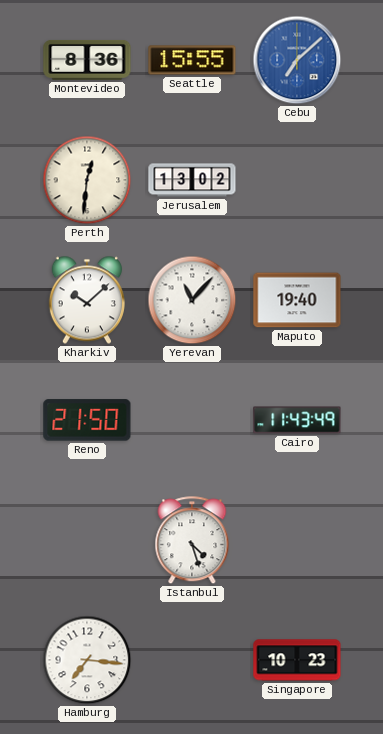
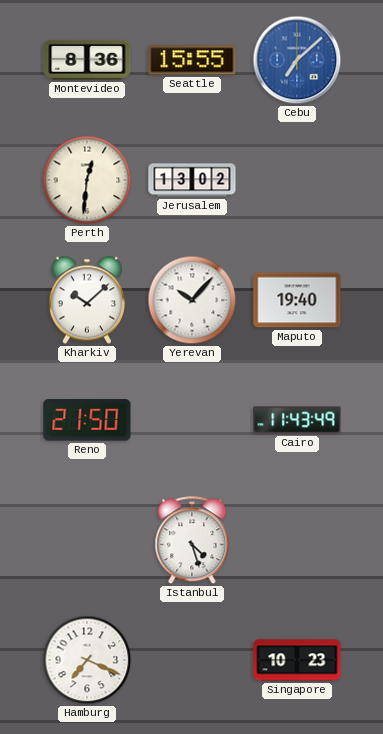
Yerevan: 11:07 -> 10:07
Hamburg: 7:16 -> 7:19
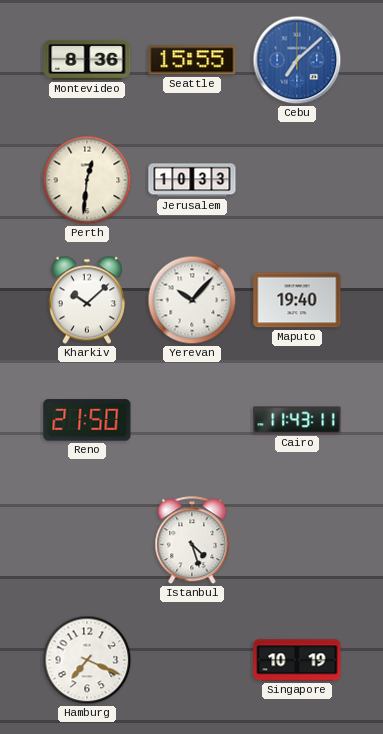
Jerusalem: 13:02 -> 10:33
Cairo: 11:43:49 -> 11:43:11
Singapore: 10:23 -> 10:19
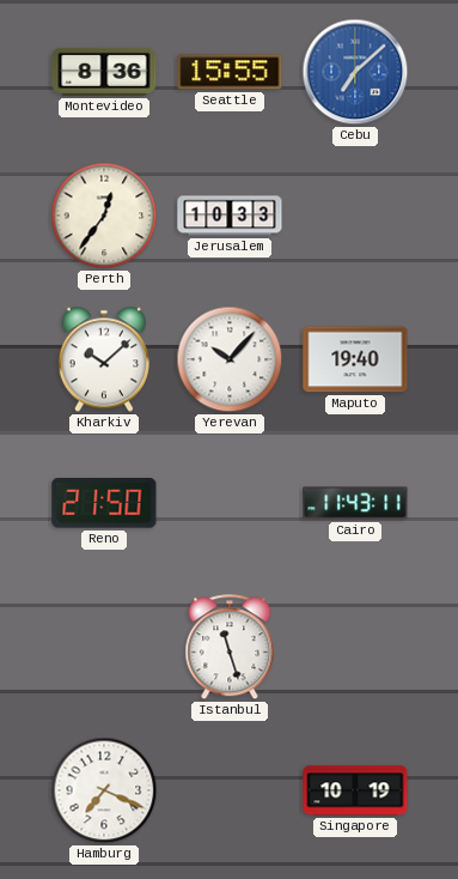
Perth: 12:31 -> 12:36
Istanbul: 4:27 -> 11:27
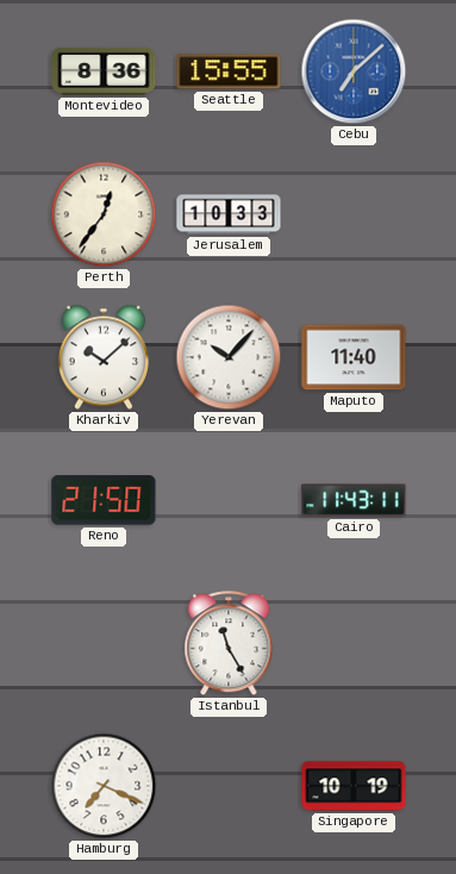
Maputo: 19:40 -> 11:40
Istanbul: 11:27 -> 11:25
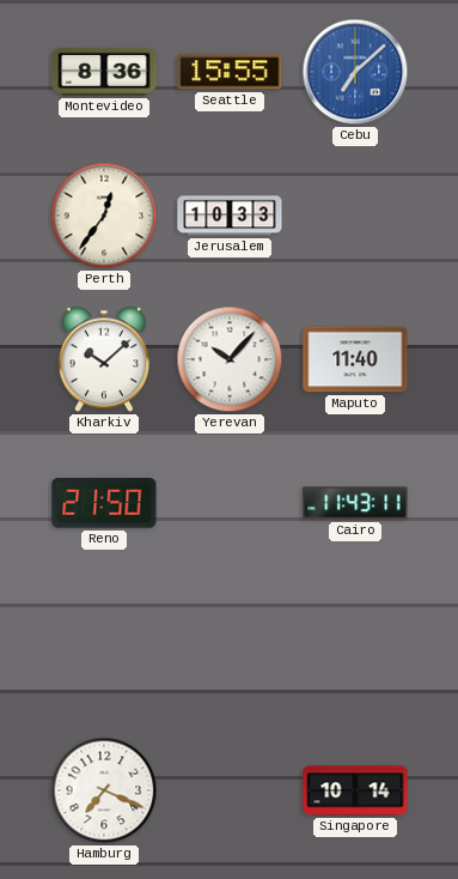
Istanbul: 11:25 -> none
Singapore: 10:19 -> 10:14
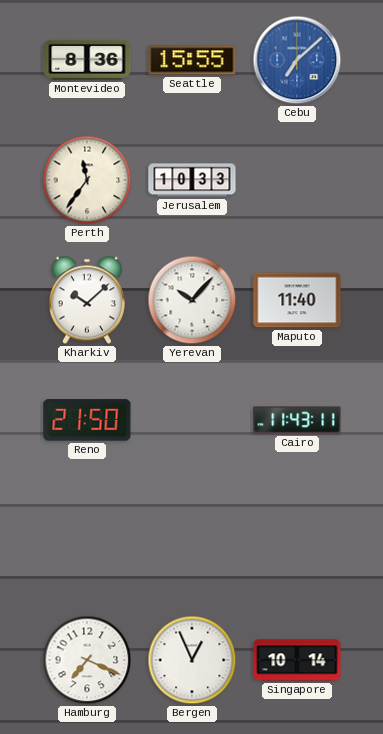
Perth: 12:36 -> 11:36
Bergen: none -> 12:56
